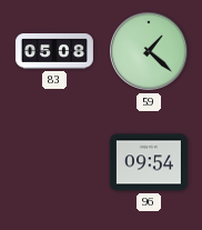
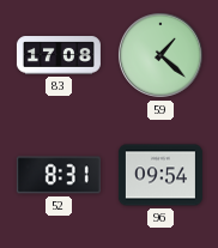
83: 05:08 -> 17:08
52: none -> 8:31
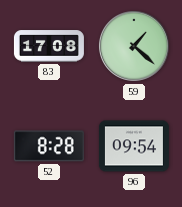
52: 8:31 -> 8:28
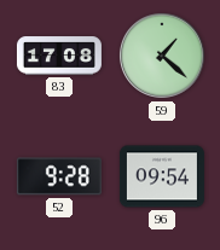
52: 8:28 -> 9:28
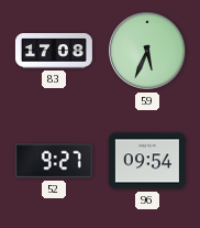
59: 1:22 -> 5:34
52: 9:28 -> 9:27
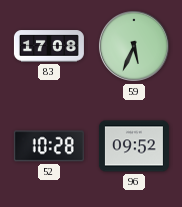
52: 9:27 -> 10:28
96: 09:54 -> 09:52
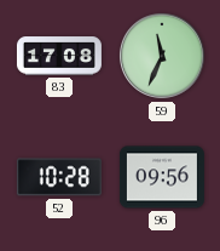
59: 5:34 -> 11:34
96: 09:52 -> 09:56
